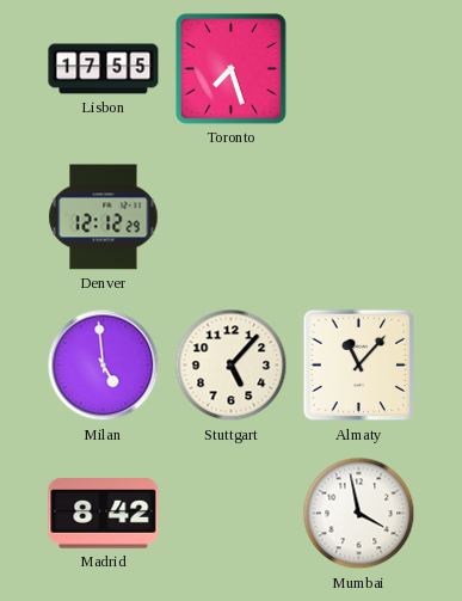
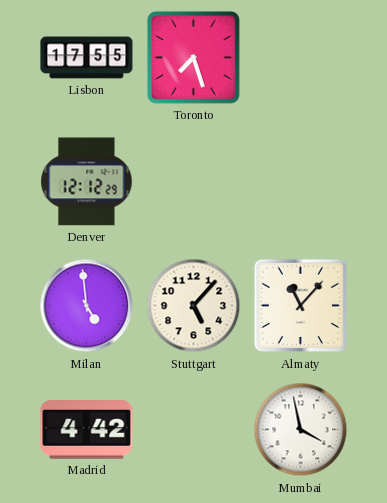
Madrid: 8:42 -> 4:42
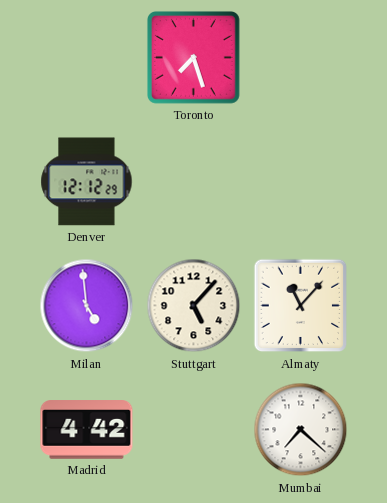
Lisbon: 17:55 -> none
Mumbai: 3:58 -> 7:22
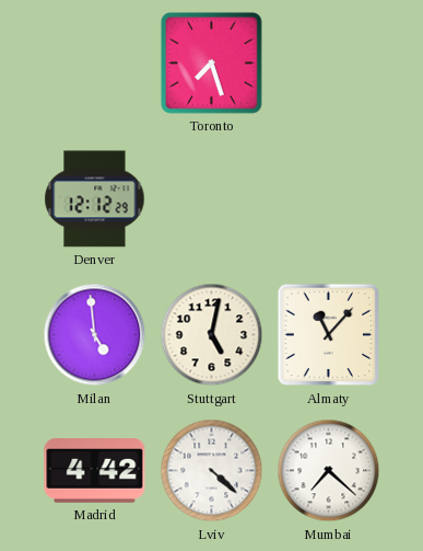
Stuttgart: 5:07 -> 5:02
Lviv: none -> 4:22
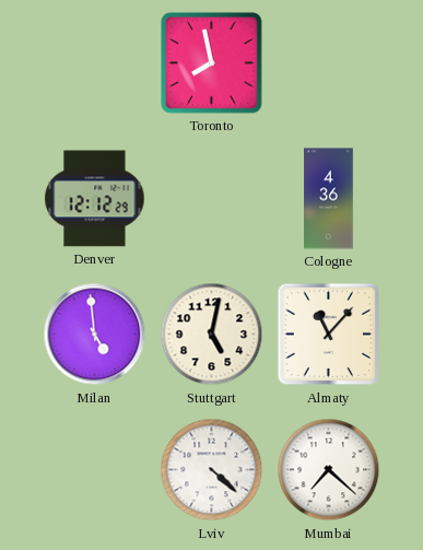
Toronto: 7:27 -> 7:58
Cologne: none -> 4:36
Madrid: 4:42 -> none
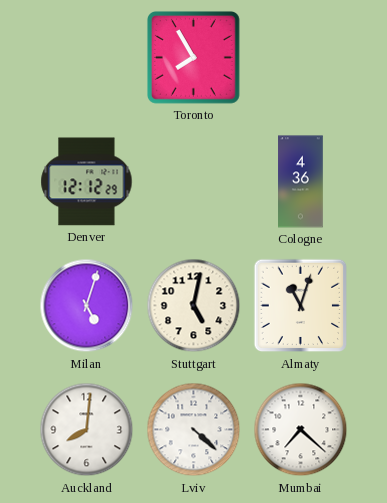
Toronto: 7:58 -> 7:55
Milan: 4:59 -> 5:03
Almaty: 11:07 -> 11:03
Auckland: none -> 8:01
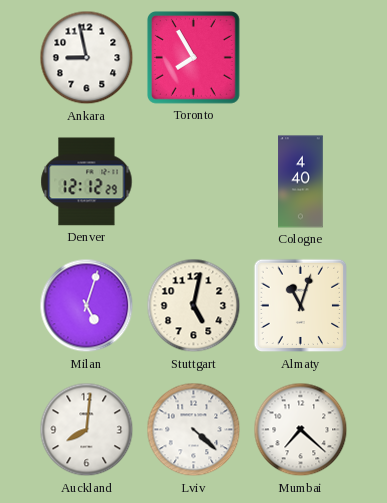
Ankara: none -> 8:58
Cologne: 4:36 -> 4:40
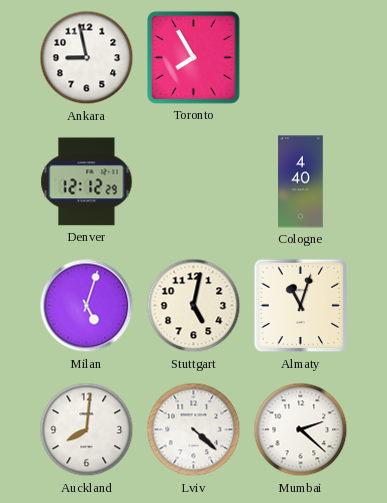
Mumbai: 7:22 -> 2:22
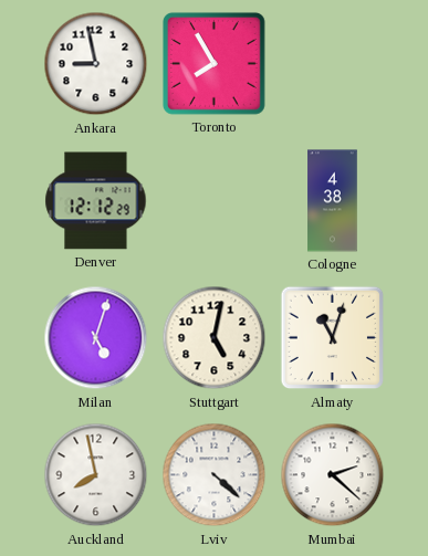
Cologne: 4:40 -> 4:38
Auckland: 8:01 -> 7:58
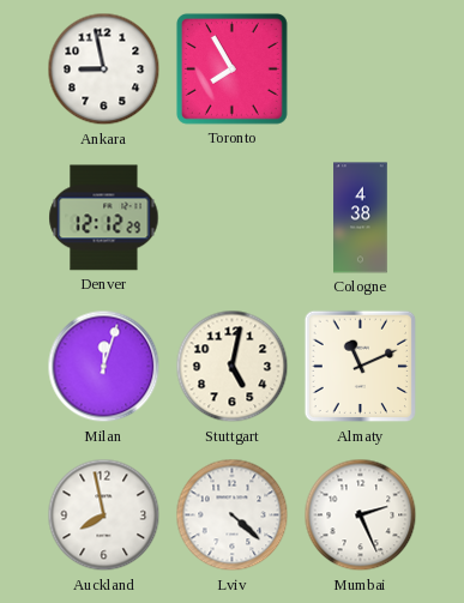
Milan: 5:03 -> 12:03
Almaty: 11:03 -> 11:11
Mumbai: 2:22 -> 2:26
